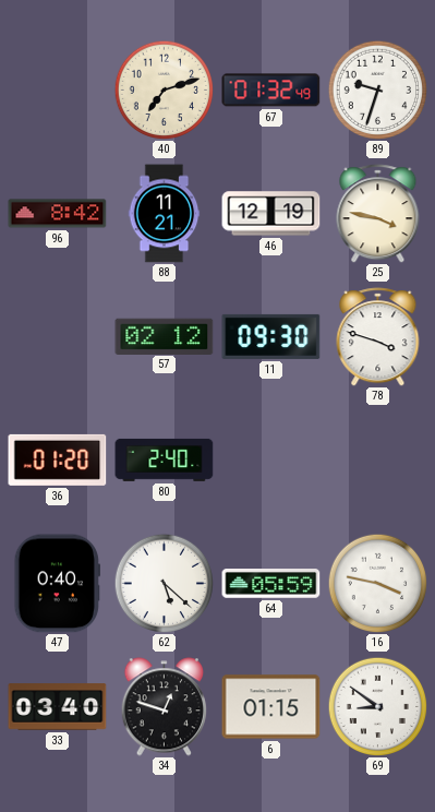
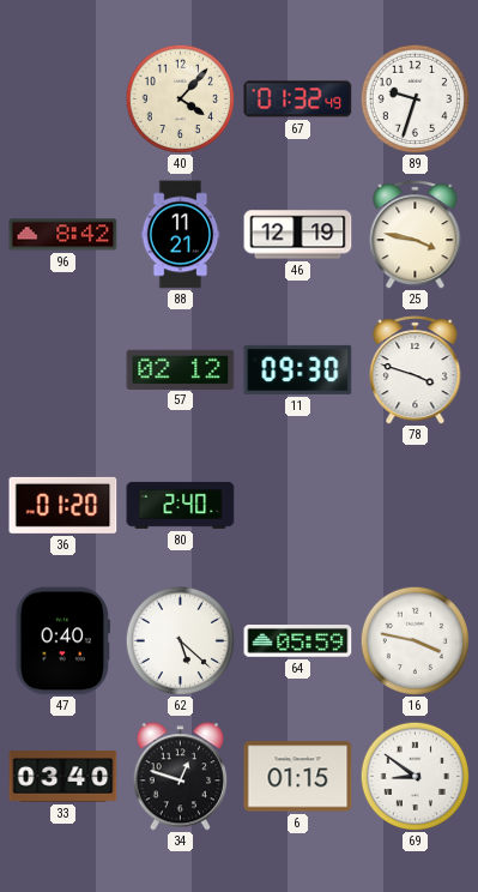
40: 7:12 -> 4:07
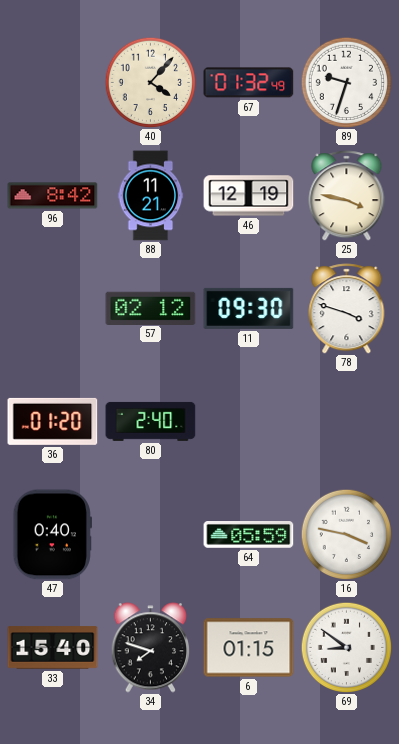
62: 5:22 -> none
33: 03:40 -> 15:40
34: 12:48 -> 7:48
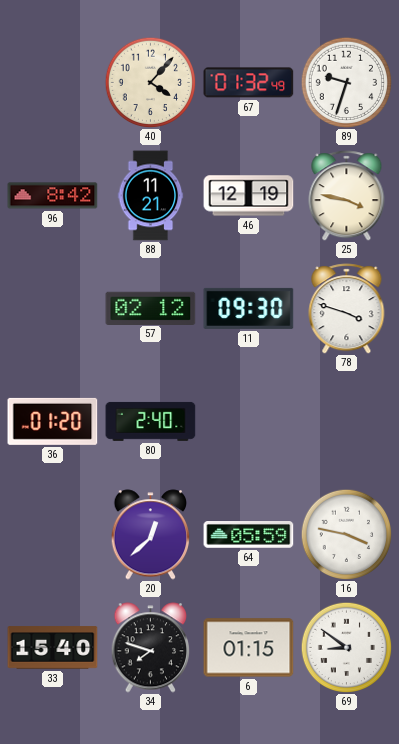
47: 0:40 -> none
20: none -> 12:38
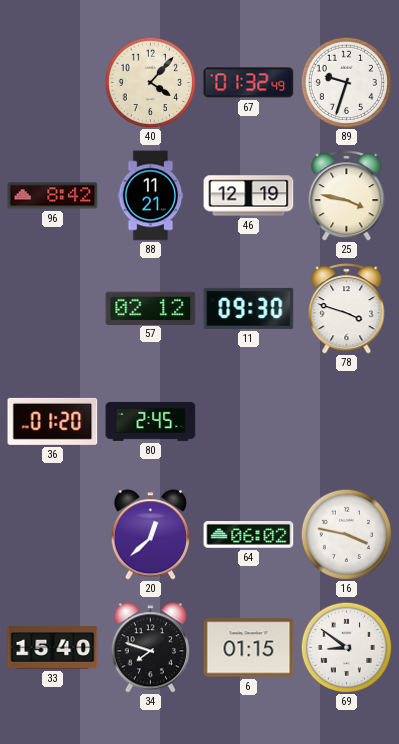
80: 2:40 -> 2:45
64: 05:59 -> 06:02
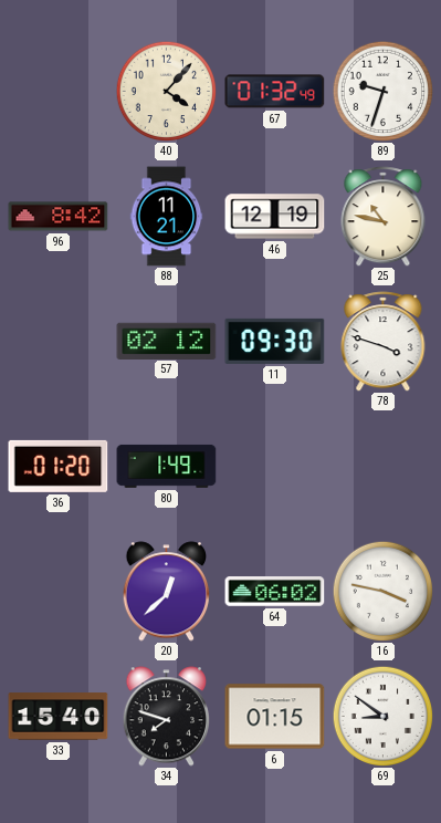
25: 3:47 -> 10:47
80: 2:45 -> 1:49
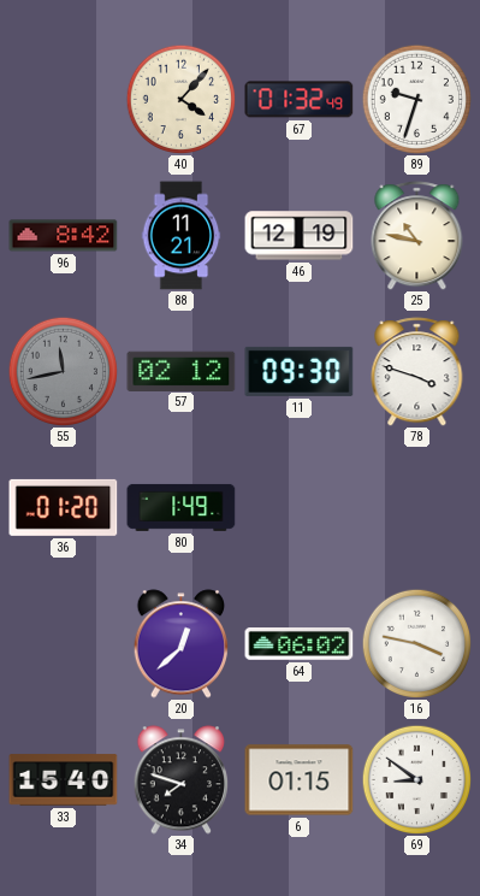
55: none -> 11:43
